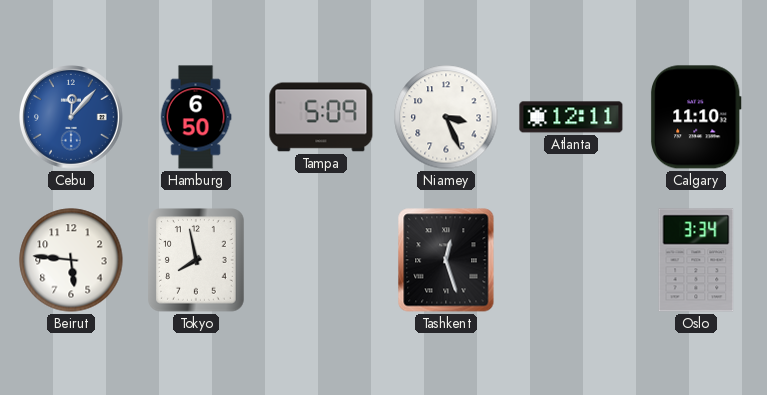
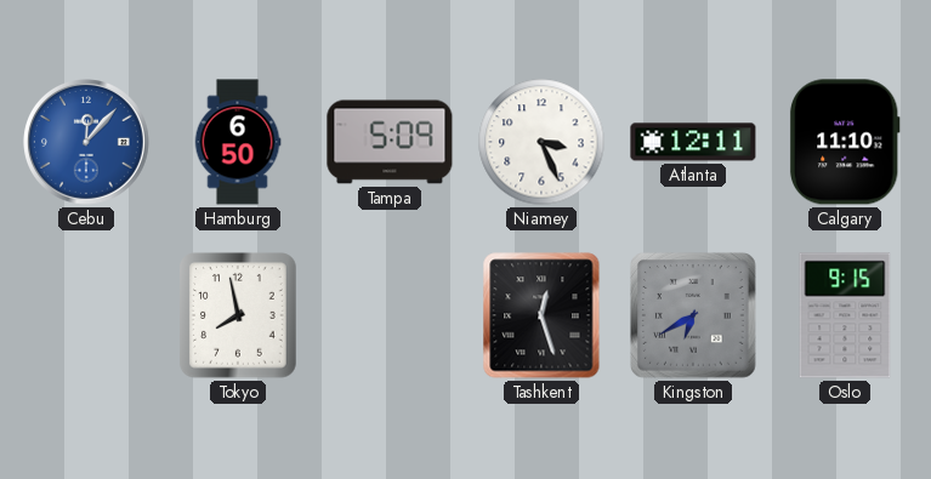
Beirut: 5:46 -> none
Kingston: none -> 6:40
Oslo: 3:34 -> 9:15
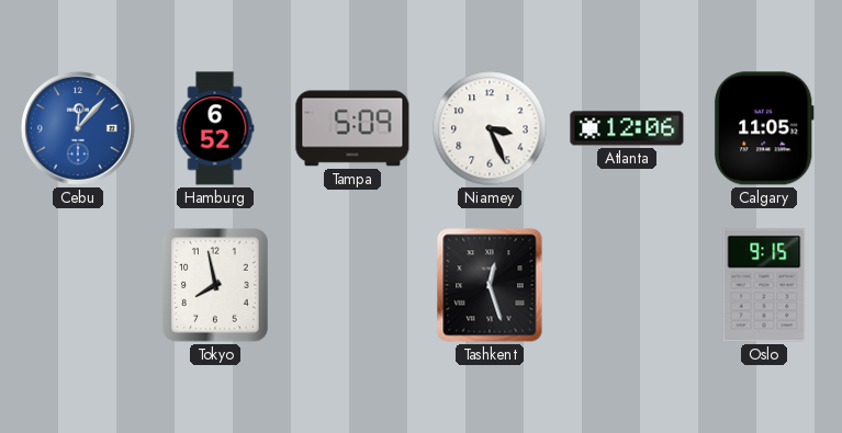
Hamburg: 6:50 -> 6:52
Atlanta: 12:11 -> 12:06
Calgary: 11:10 -> 11:05
Kingston: 6:40 -> none
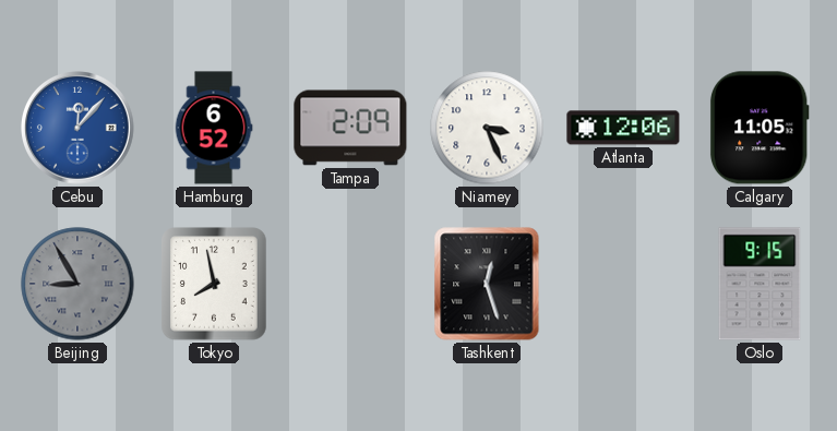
Tampa: 5:09 -> 2:09
Beijing: none -> 8:55
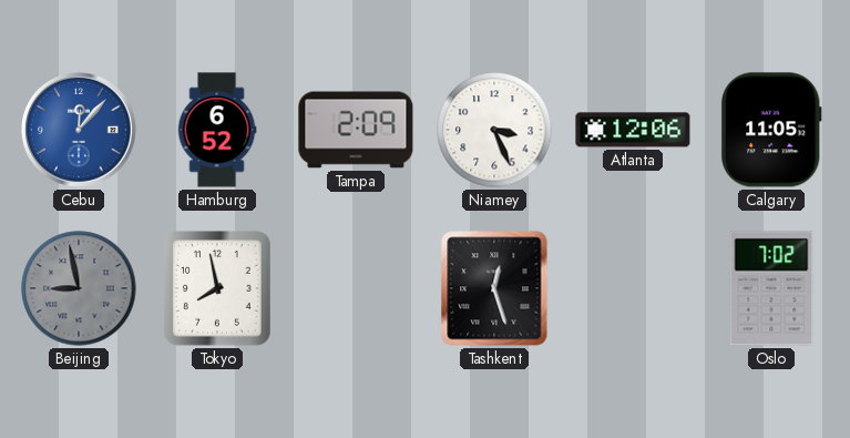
Beijing: 8:55 -> 8:58
Oslo: 9:15 -> 7:02
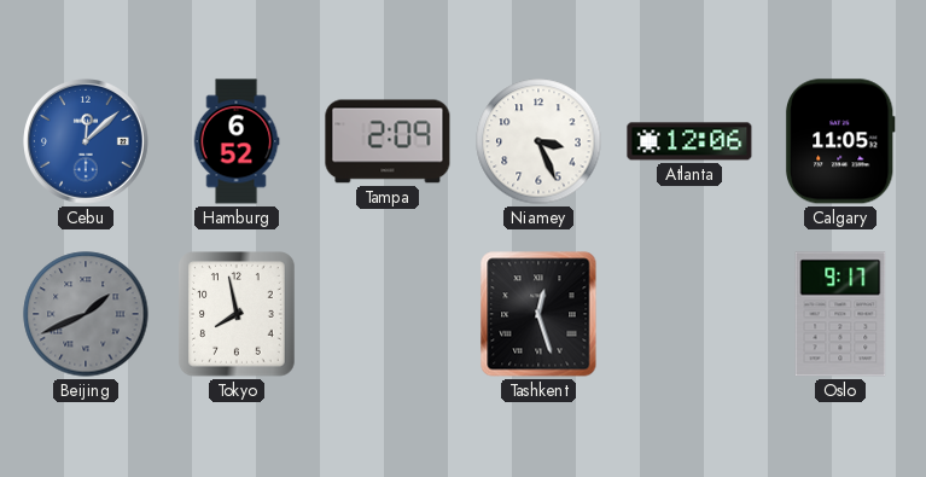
Cebu: 12:07 -> 12:08
Beijing: 8:58 -> 1:41
Oslo: 7:02 -> 9:17
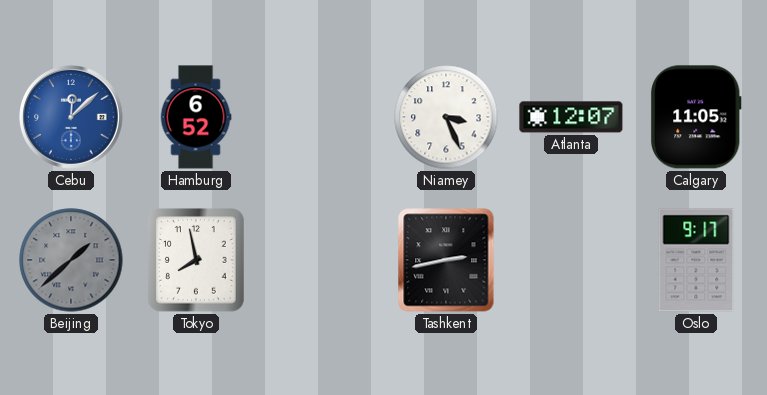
Tampa: 2:09 -> none
Atlanta: 12:06 -> 12:07
Beijing: 1:41 -> 1:38
Tashkent: 12:27 -> 2:43
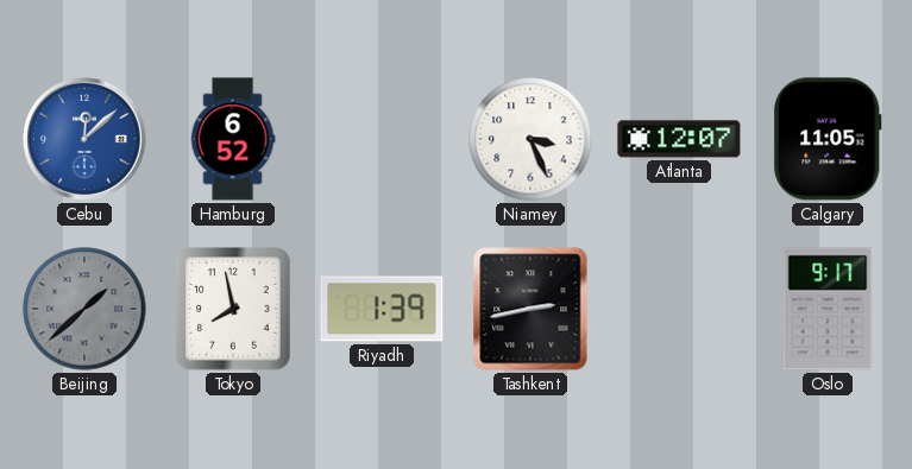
Riyadh: none -> 1:39
